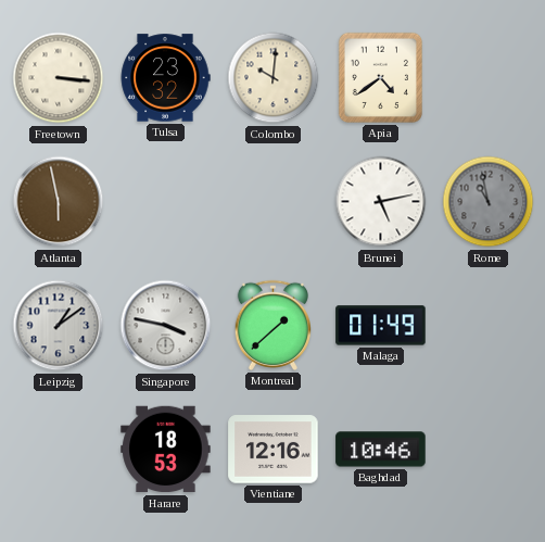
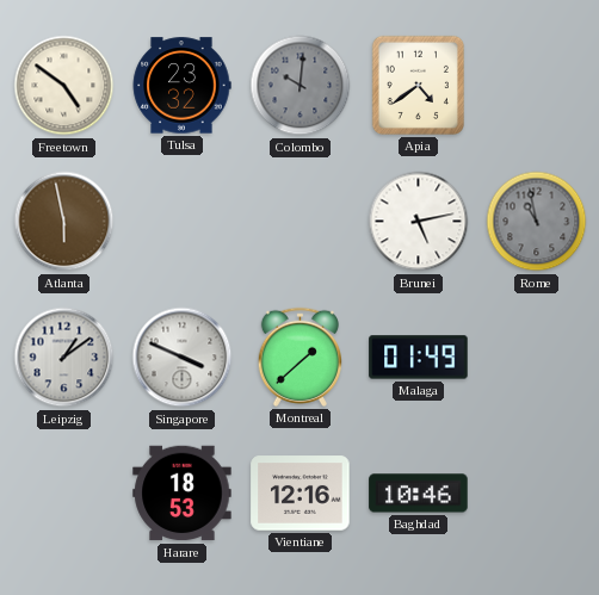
Freetown: 3:16 -> 4:51
Colombo dial: cream -> grey
Singapore: 3:47 -> 3:49
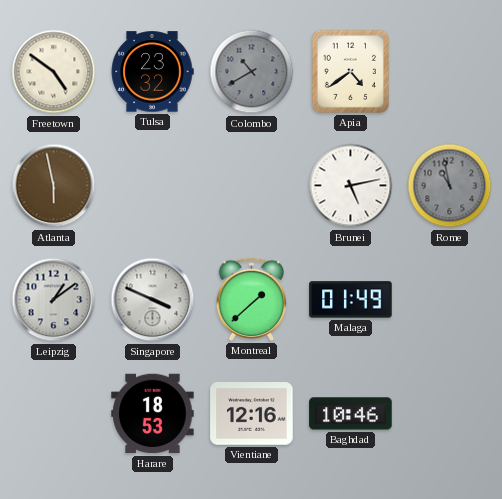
Colombo: 10:01 -> 10:40
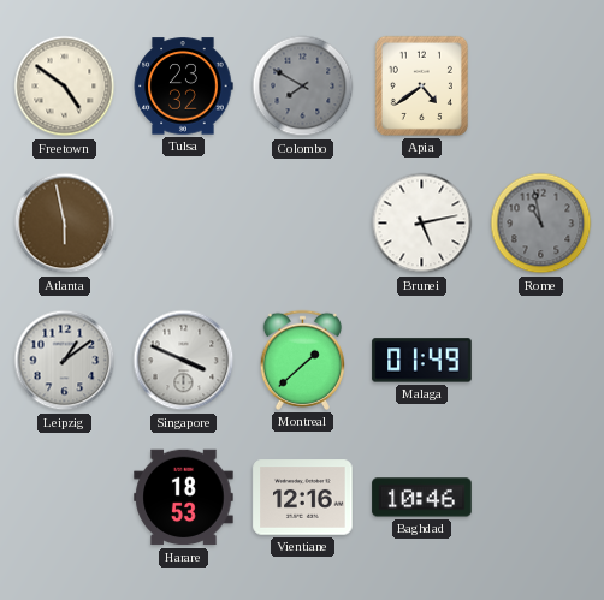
Colombo: 10:40 -> 7:50
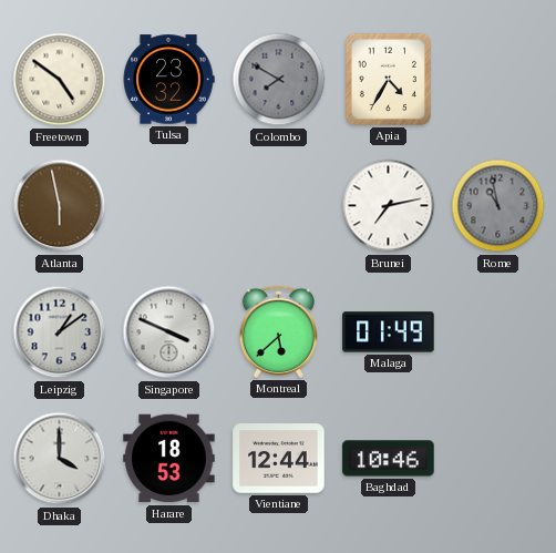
Apia: 4:39 -> 4:35
Brunei: 5:13 -> 7:13
Montreal: 1:38 -> 5:38
Dhaka: none -> 4:00
Vientiane: 12:16 -> 12:44
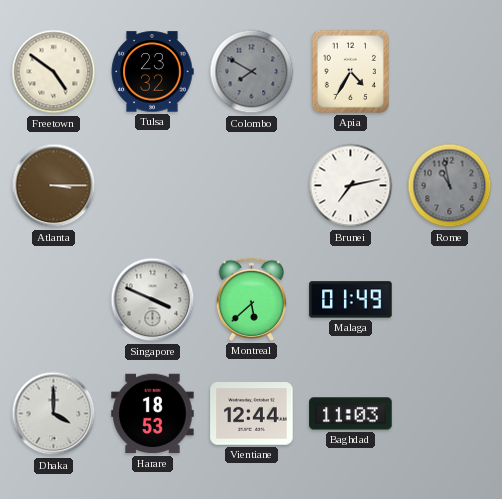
Atlanta: 5:58 -> 3:15
Leipzig: 1:09 -> none
Baghdad: 10:46 -> 11:03
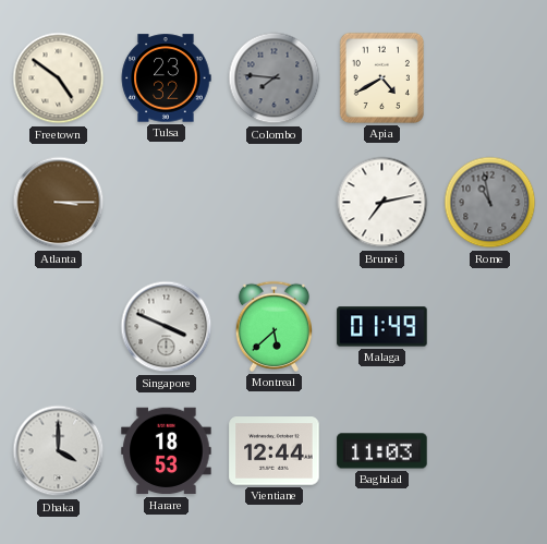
Colombo: 7:50 -> 7:46
Apia: 4:35 -> 4:40
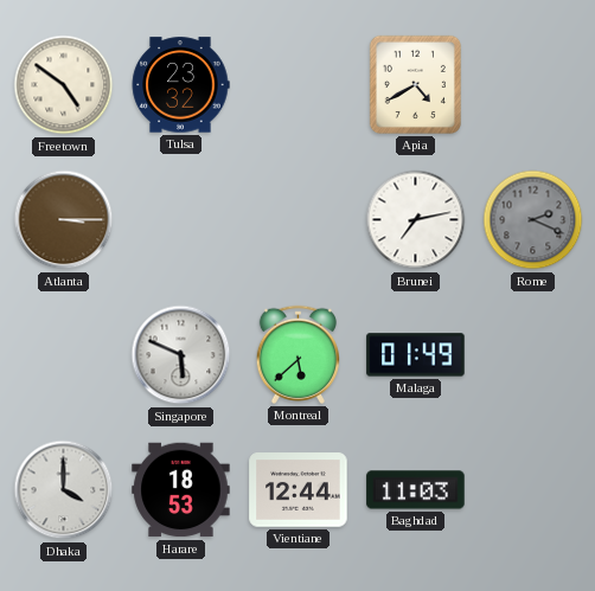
Colombo: 7:46 -> none
Rome: 10:58 -> 2:19
Singapore: 3:49 -> 5:49
